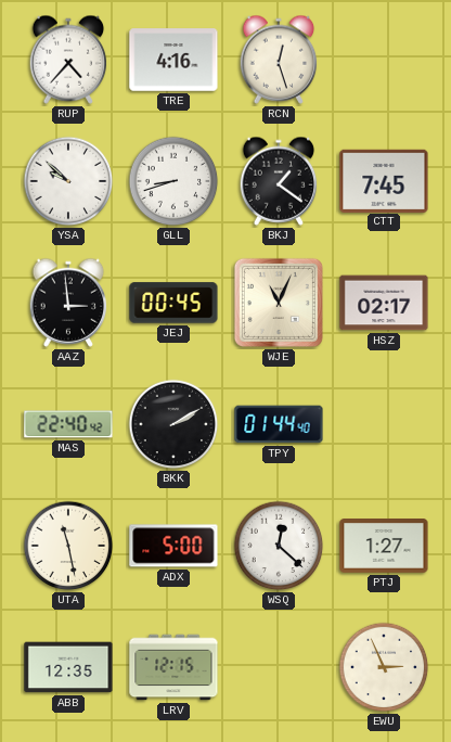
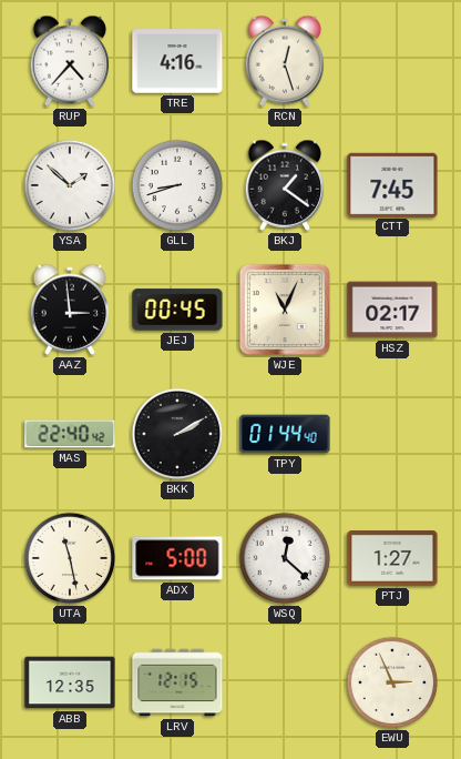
YSA: 9:52 -> 1:52
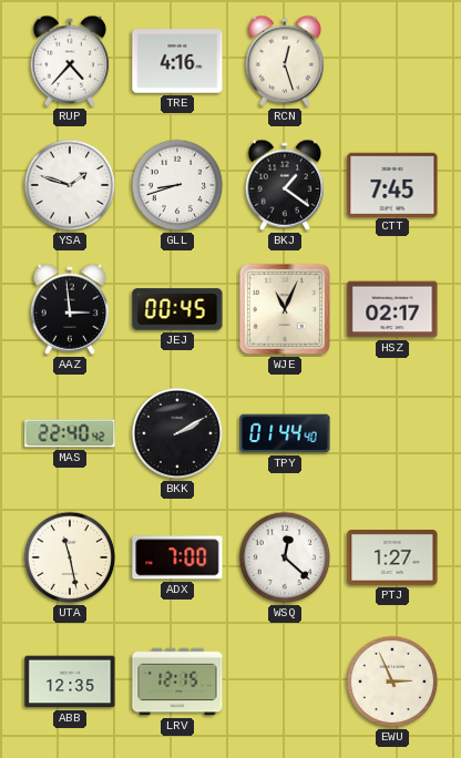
YSA: 1:52 -> 1:48
ADX: 5:00 -> 7:00
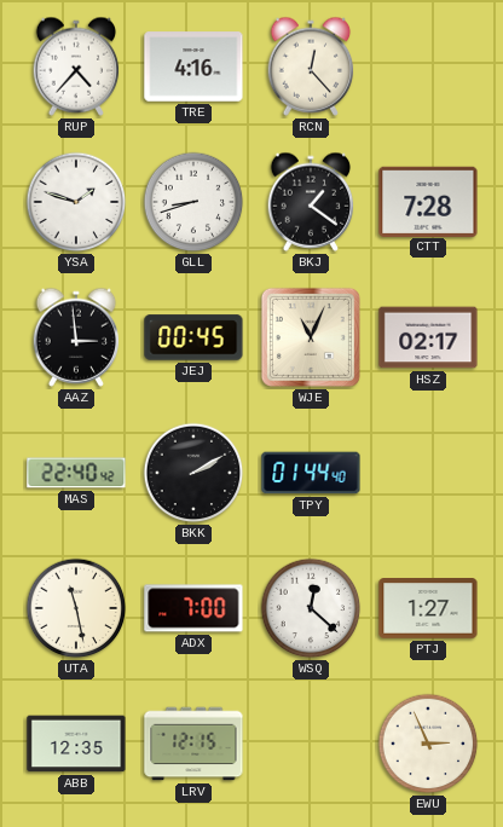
RCN: 12:27 -> 12:23
CTT: 7:45 -> 7:28
